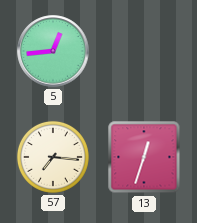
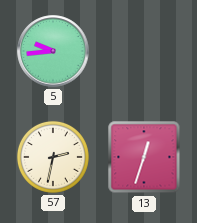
5: 12:44 -> 9:44
57: 7:16 -> 2:32
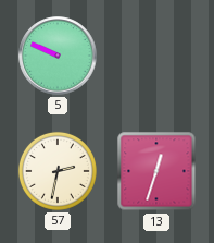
5: 9:44 -> 9:49
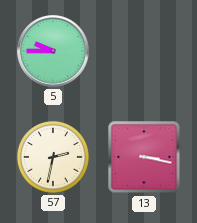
5: 9:49 -> 9:45
13: 12:33 -> 3:17
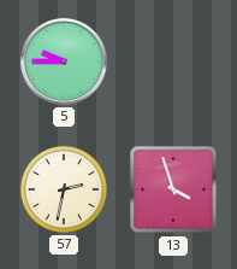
13: 3:17 -> 3:57
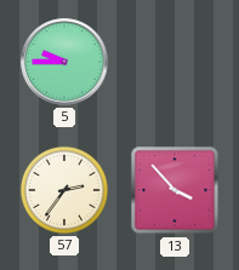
57: 2:32 -> 2:36
13: 3:57 -> 3:53
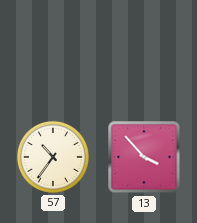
5: 9:45 -> none
57: 2:36 -> 10:36
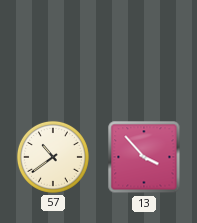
57: 10:36 -> 10:39
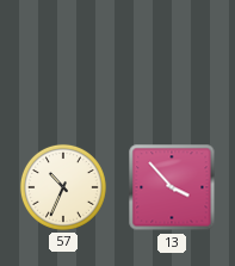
57: 10:39 -> 10:34
